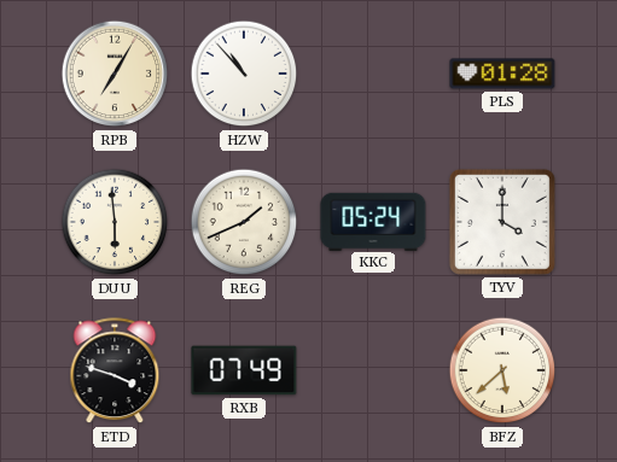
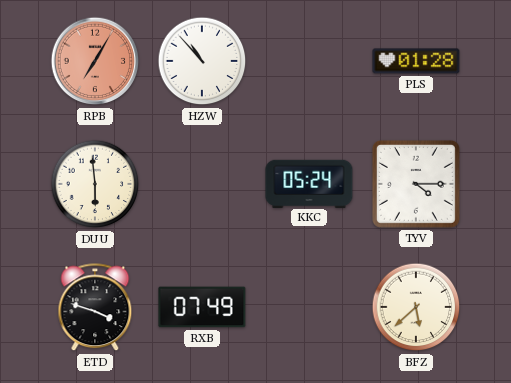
RPB dial: cream -> salmon
REG: 1:41 -> none
TYV: 4:00 -> 4:15
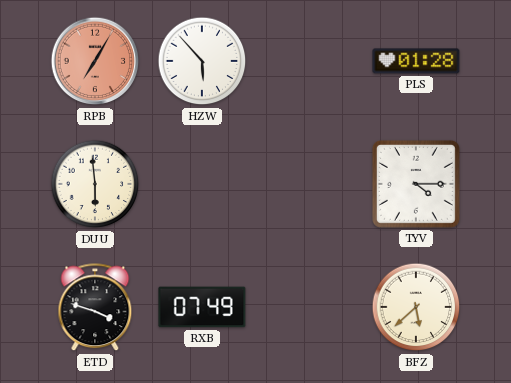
HZW: 10:53 -> 5:53
KKC: 05:24 -> none
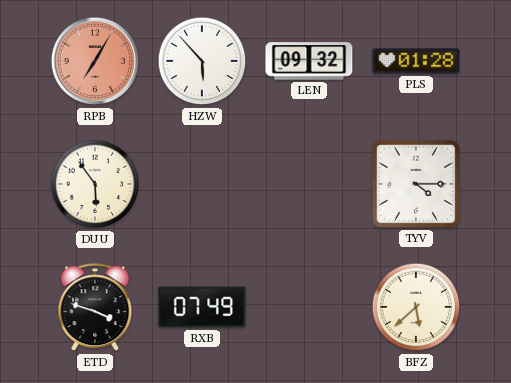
LEN: none -> 09:32
DUU: 5:59 -> 5:54
